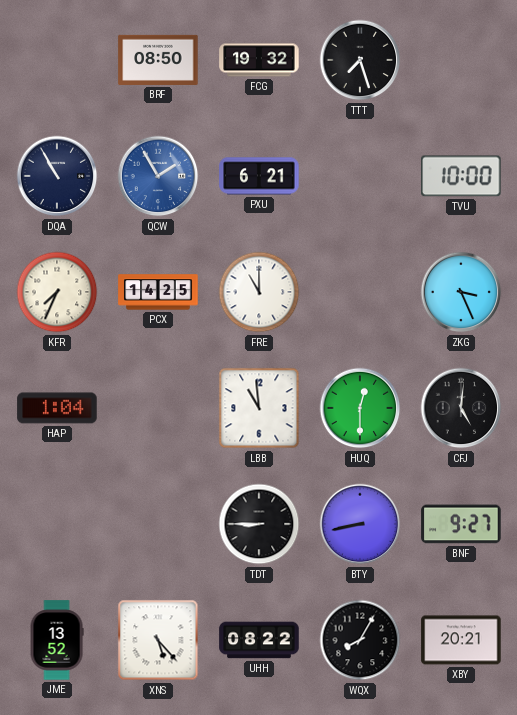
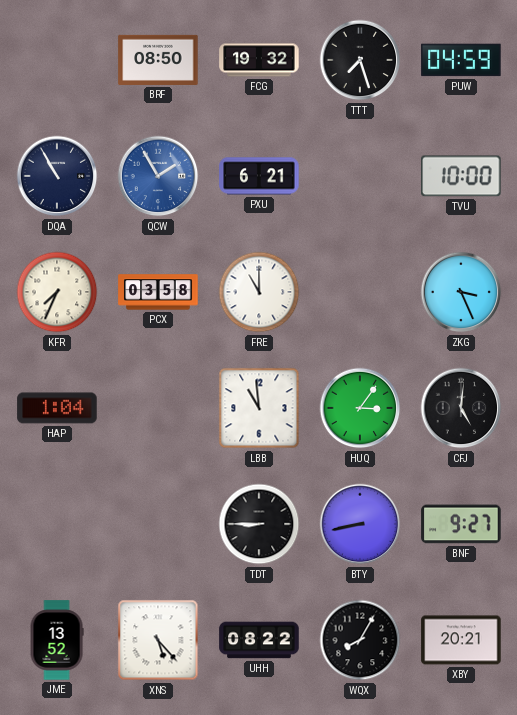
PUW: none -> 04:59
PCX: 14:25 -> 03:58
HUQ: 12:30 -> 3:06
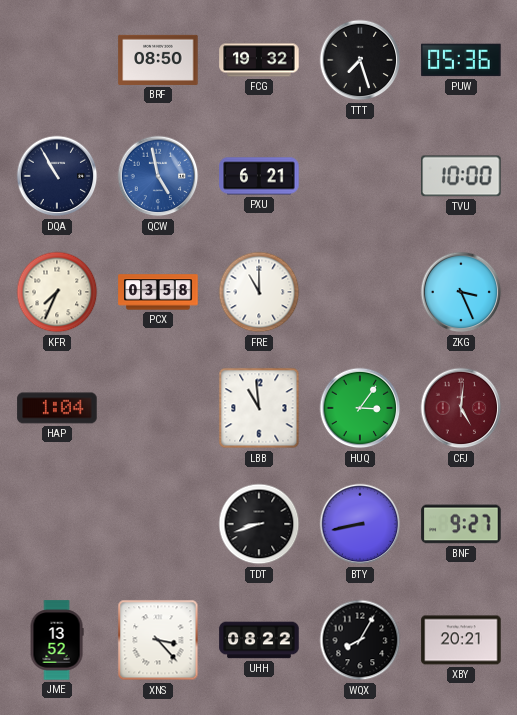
PUW: 04:59 -> 05:36
QCW: 1:55 -> 4:58
CFJ dial: black -> burgundy
TDT: 8:45 -> 8:42
XNS: 5:23 -> 3:23
